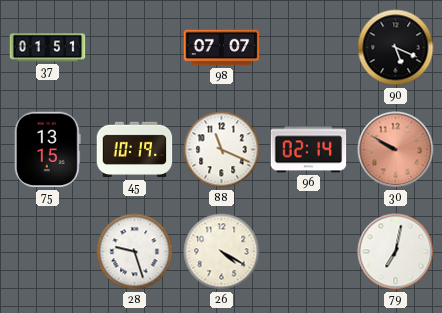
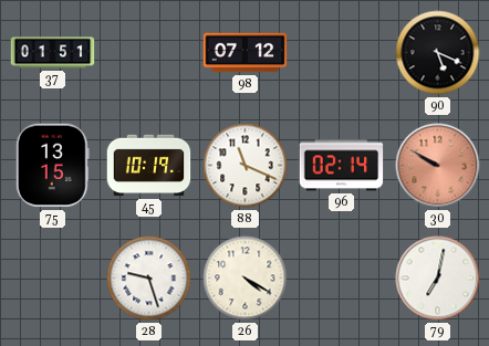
98: 07:07 -> 07:12
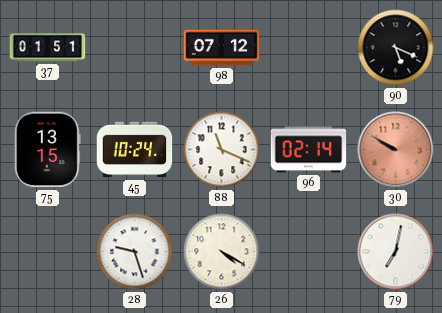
45: 10:19 -> 10:24
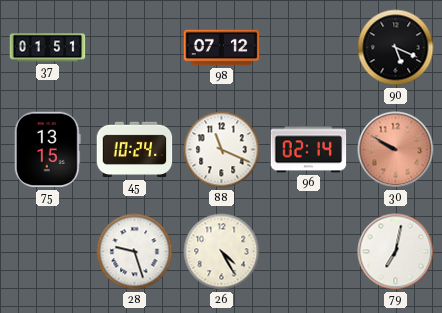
26: 4:20 -> 4:25
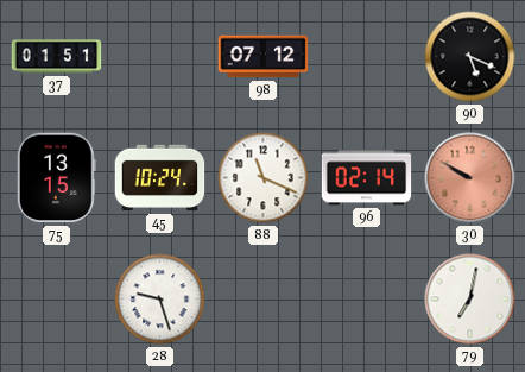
26: 4:25 -> none
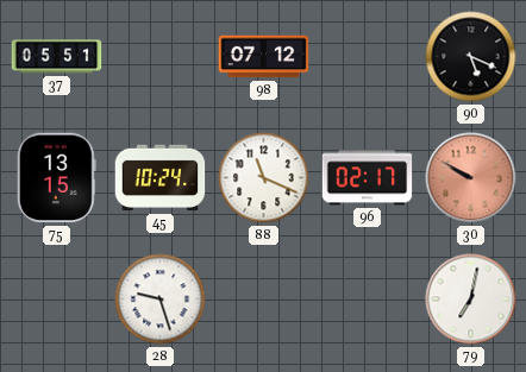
37: 01:51 -> 05:51
96: 02:14 -> 02:17
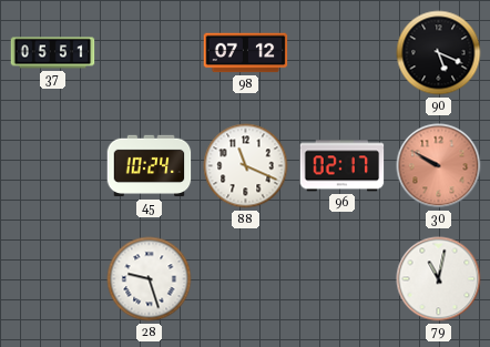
75: 13:15 -> none
79: 7:02 -> 11:02
